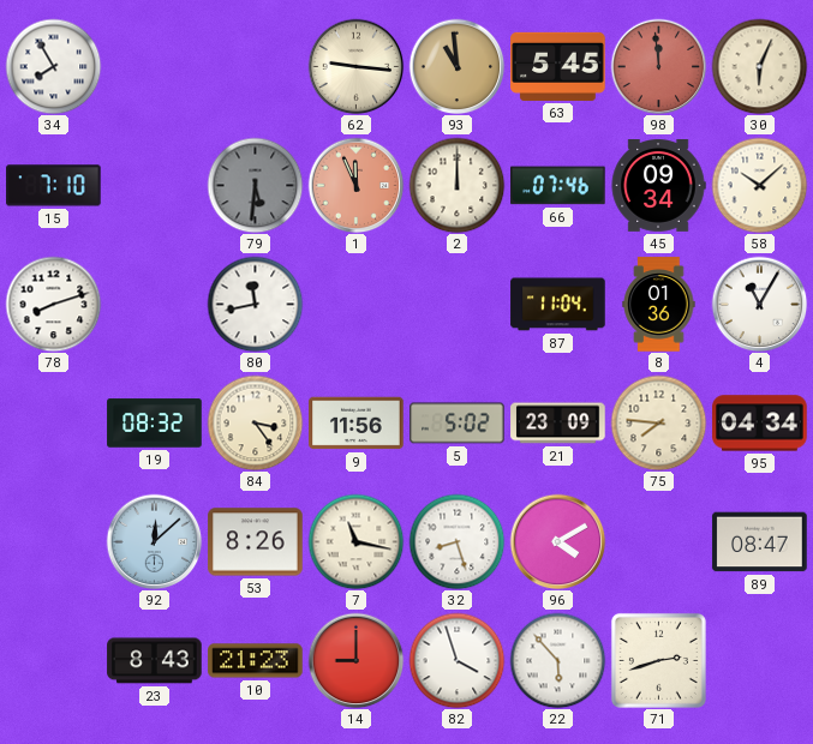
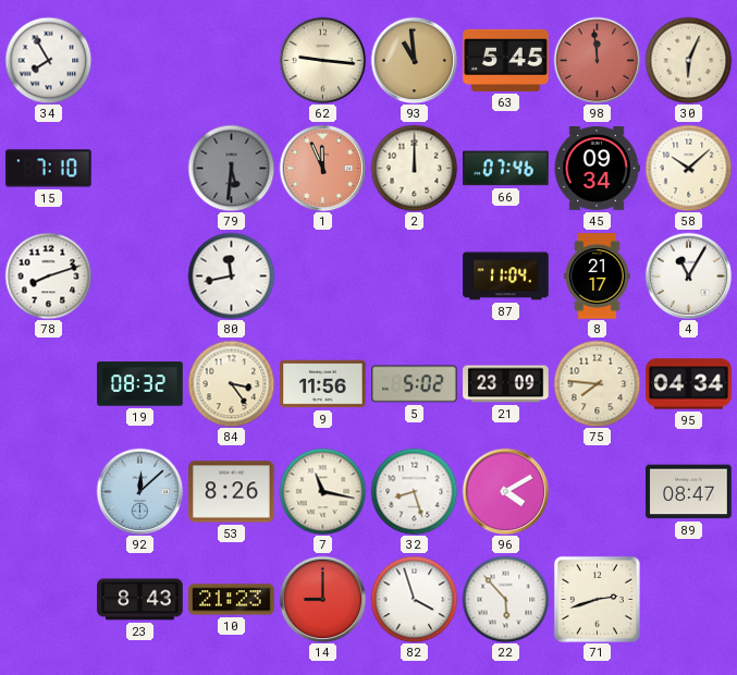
8: 01:36 -> 21:17
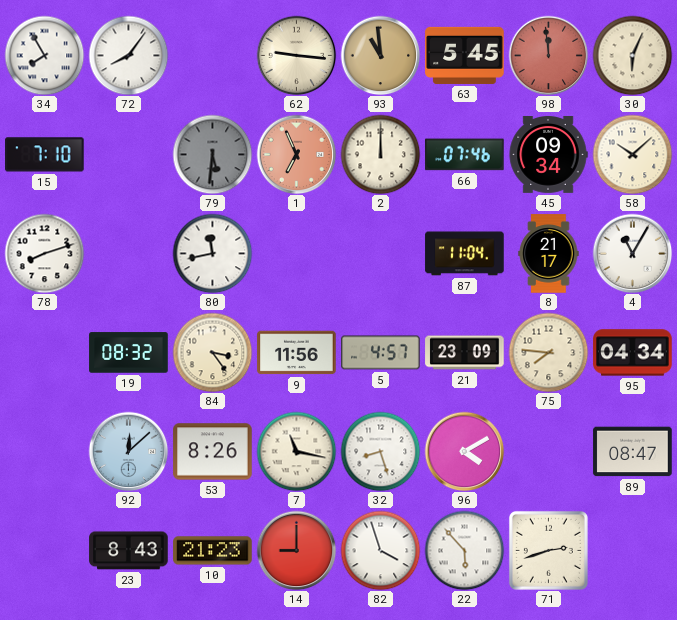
72: none -> 8:06
1: 11:56 -> 6:56
5: 5:02 -> 4:57
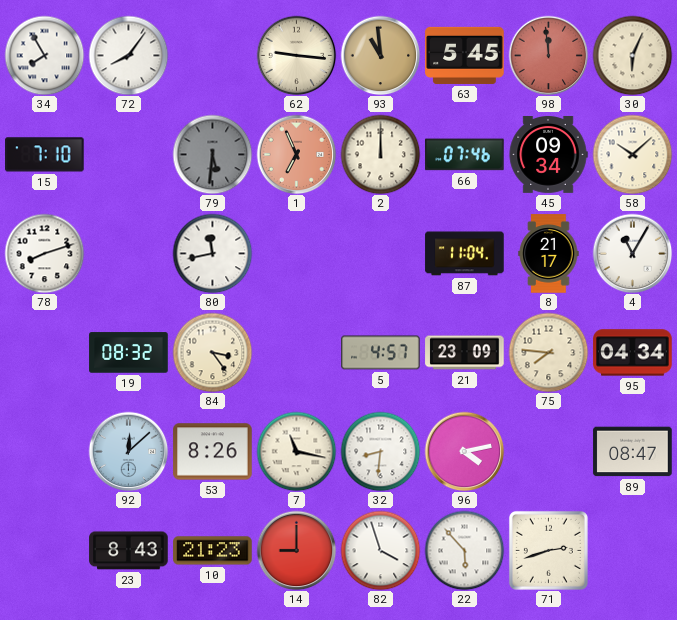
9: 11:56 -> none
32: 8:27 -> 8:31
96: 4:10 -> 4:13
